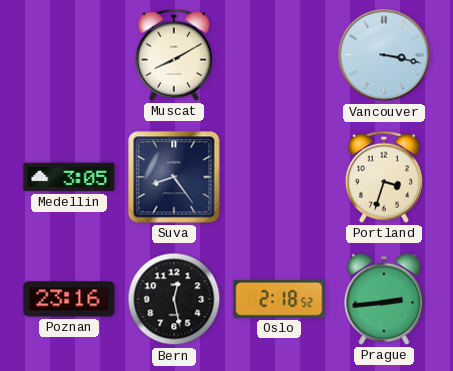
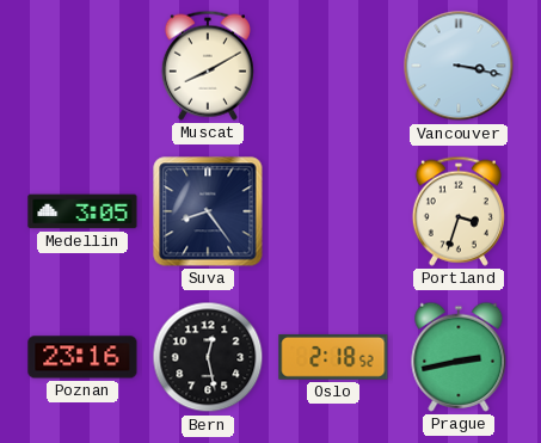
Prague: 2:44 -> 2:43
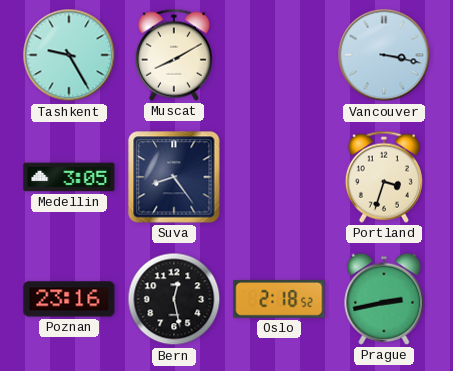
Tashkent: none -> 9:25
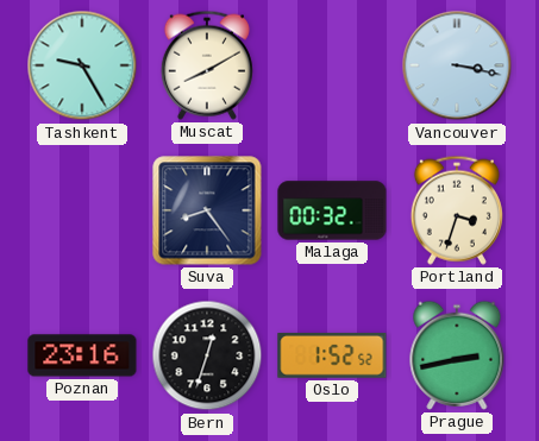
Medellin: 3:05 -> none
Malaga: none -> 00:32
Bern: 12:28 -> 12:33
Oslo: 2:18 -> 1:52
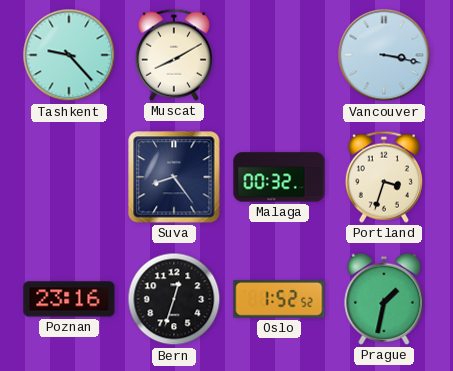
Tashkent: 9:25 -> 9:23
Prague: 2:43 -> 1:32
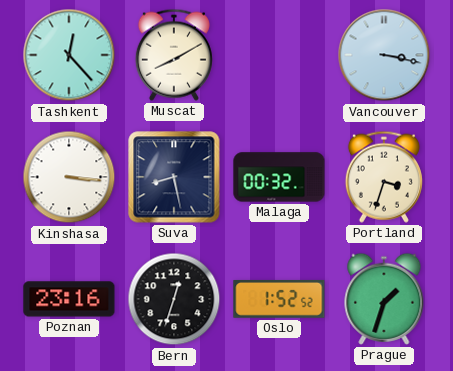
Tashkent: 9:23 -> 12:23
Kinshasa: none -> 3:16
Suva: 8:24 -> 8:28
Prague: 1:32 -> 1:33
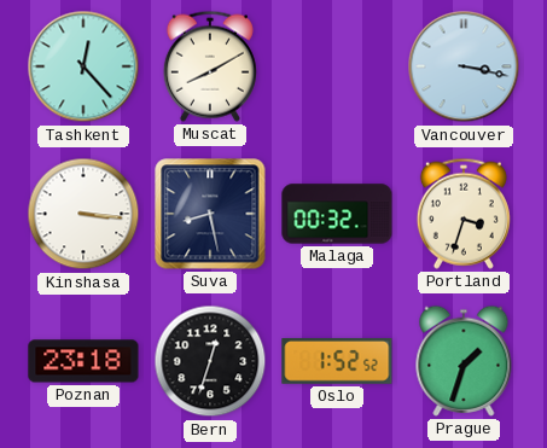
Poznan: 23:16 -> 23:18
